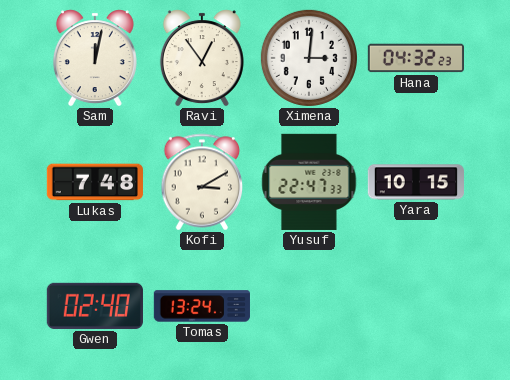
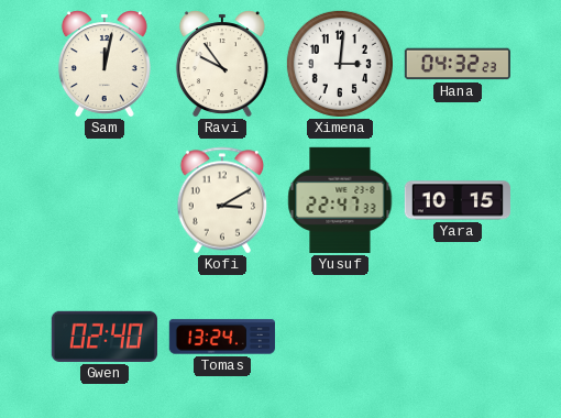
Ravi: 12:54 -> 9:54
Lukas: 7:48 -> none
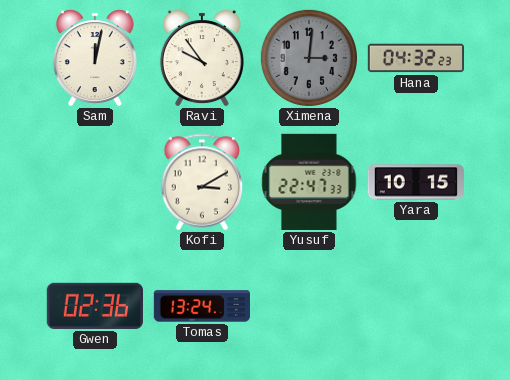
Ximena dial: white -> grey
Gwen: 02:40 -> 02:36
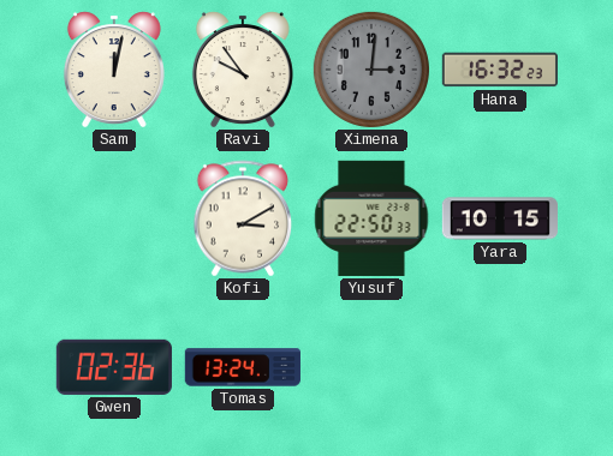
Hana: 04:32 -> 16:32
Yusuf: 22:47 -> 22:50
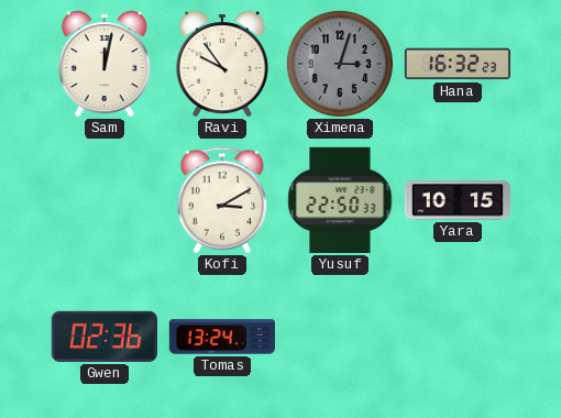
Ximena: 3:01 -> 3:03
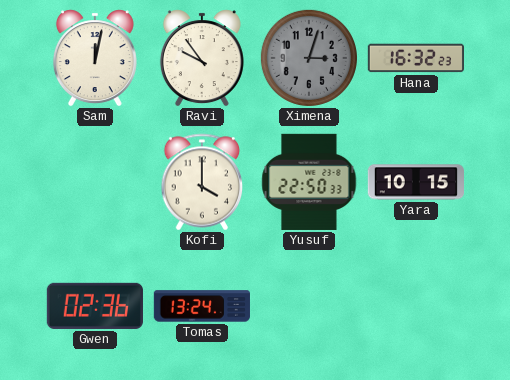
Kofi: 3:10 -> 4:00
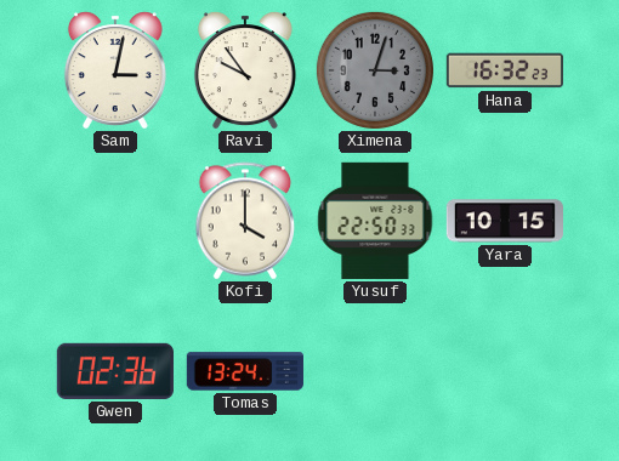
Sam: 12:02 -> 3:02
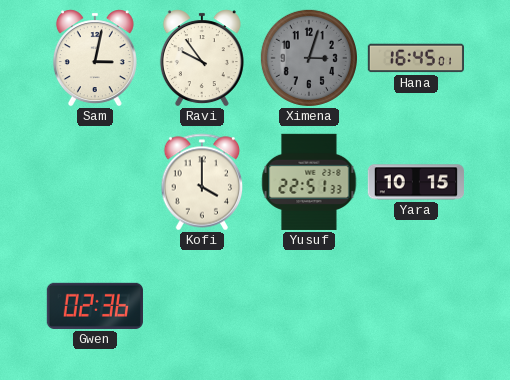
Hana: 16:32 -> 16:45
Yusuf: 22:50 -> 22:51
Tomas: 13:24 -> none
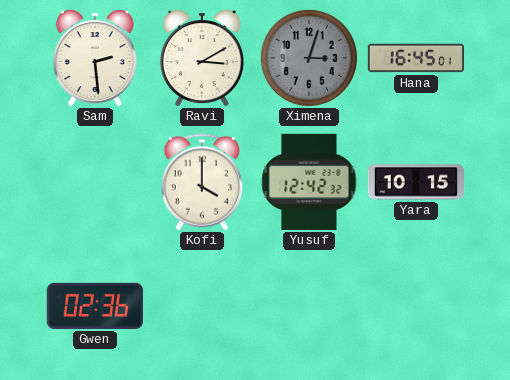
Sam: 3:02 -> 2:29
Ravi: 9:54 -> 3:10
Yusuf: 22:51 -> 12:42
